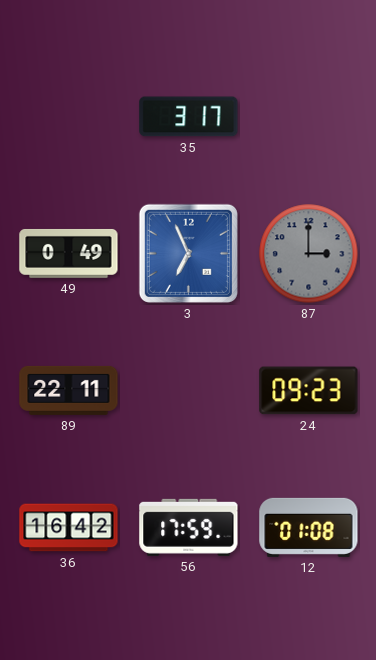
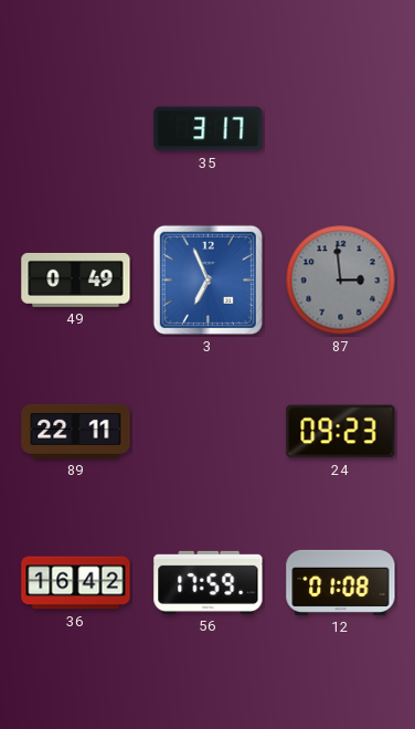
87: 3:00 -> 2:59
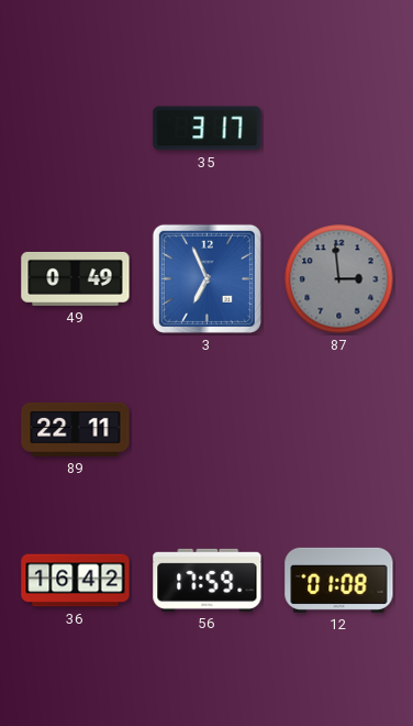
24: 09:23 -> none
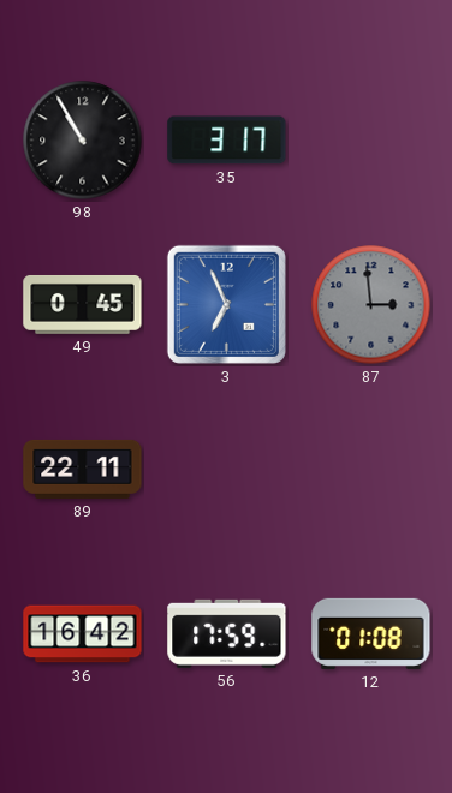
98: none -> 10:55
49: 0:49 -> 0:45
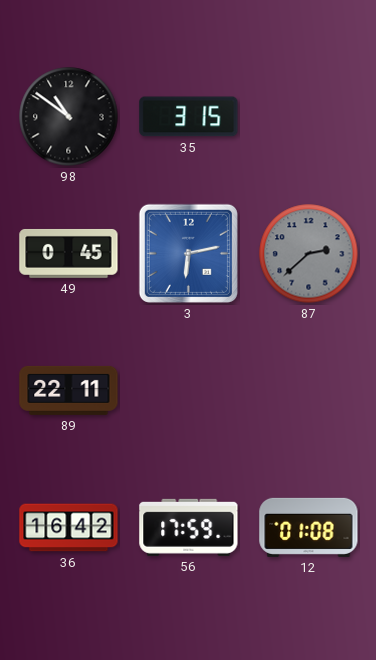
98: 10:55 -> 10:51
35: 3:17 -> 3:15
3: 6:56 -> 6:13
87: 2:59 -> 2:38
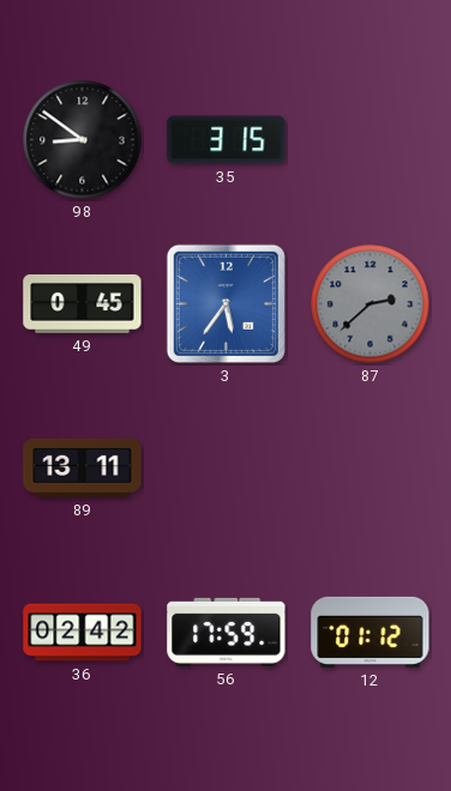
98: 10:51 -> 8:51
3: 6:13 -> 5:36
89: 22:11 -> 13:11
36: 16:42 -> 02:42
12: 01:08 -> 01:12
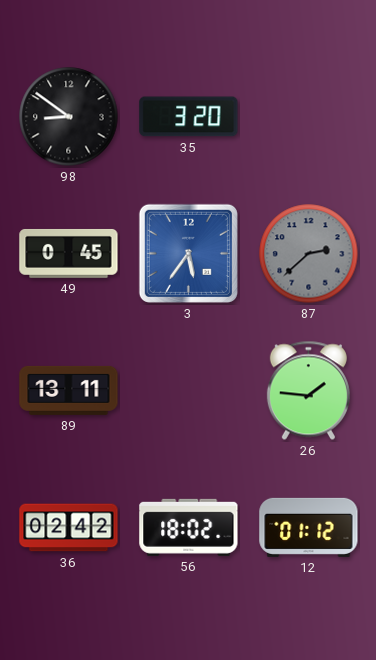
35: 3:15 -> 3:20
26: none -> 1:46
56: 17:59 -> 18:02
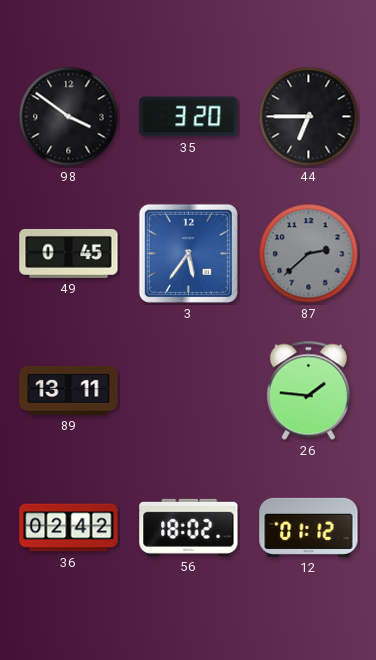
98: 8:51 -> 3:51
44: none -> 6:45
